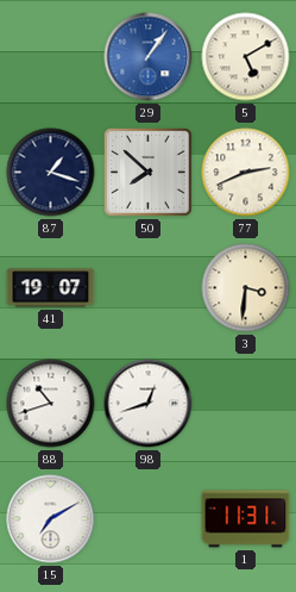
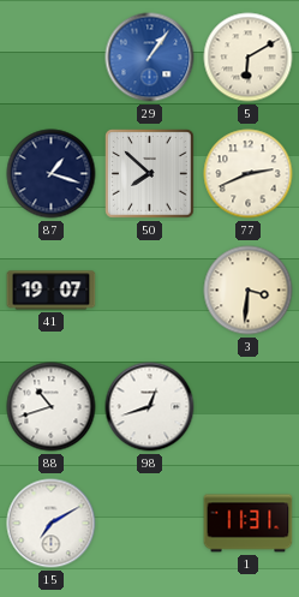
5: 5:10 -> 6:10
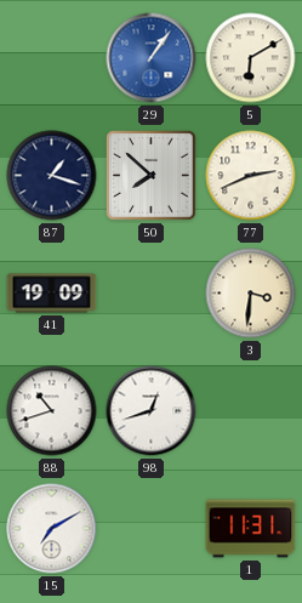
41: 19:07 -> 19:09
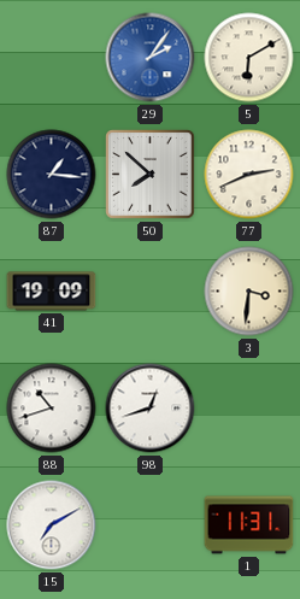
29: 1:06 -> 2:06
87: 1:18 -> 1:16
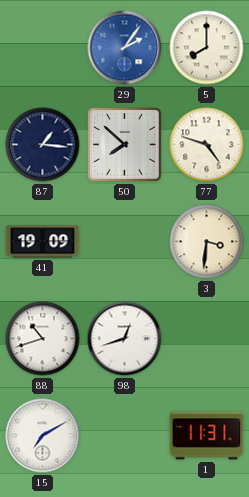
5: 6:10 -> 8:00
77: 2:41 -> 4:48
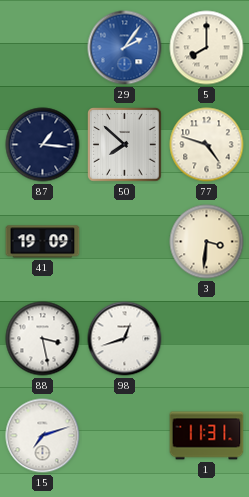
88: 10:42 -> 3:28
15: 7:10 -> 7:12
